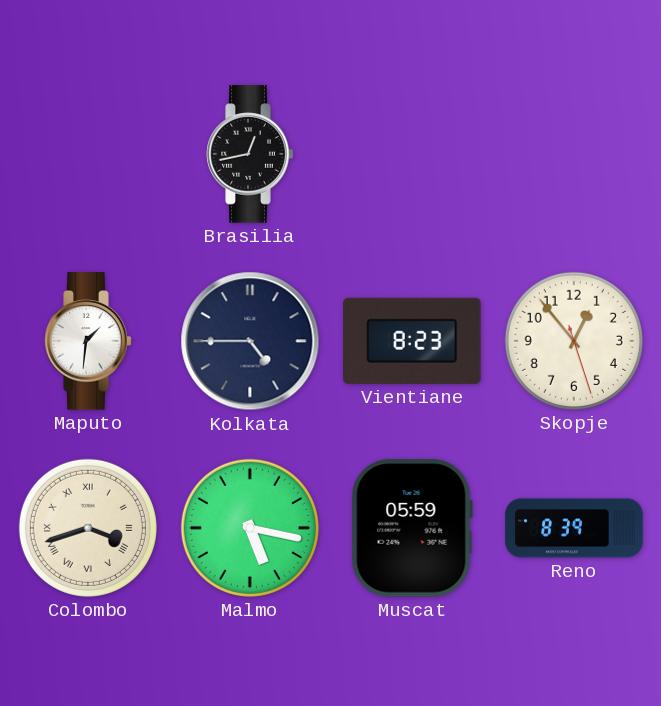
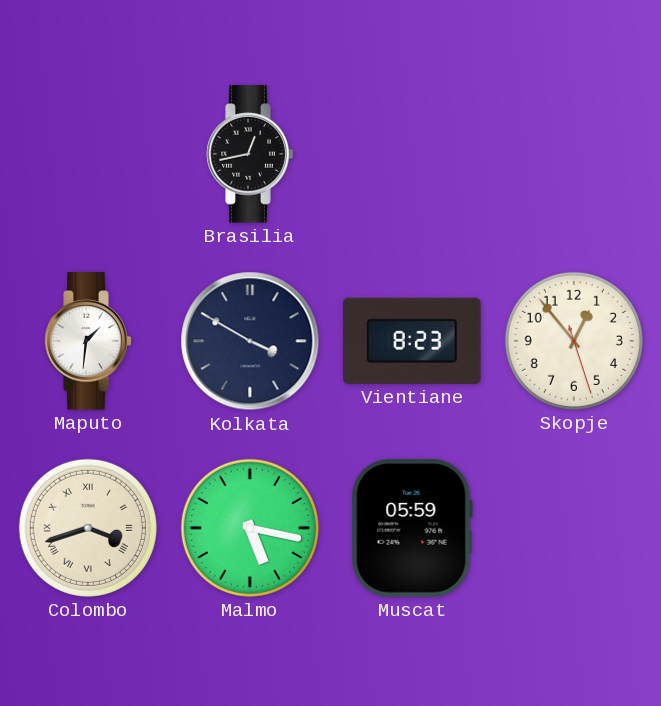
Kolkata: 4:45 -> 3:50
Reno: 8:39 -> none
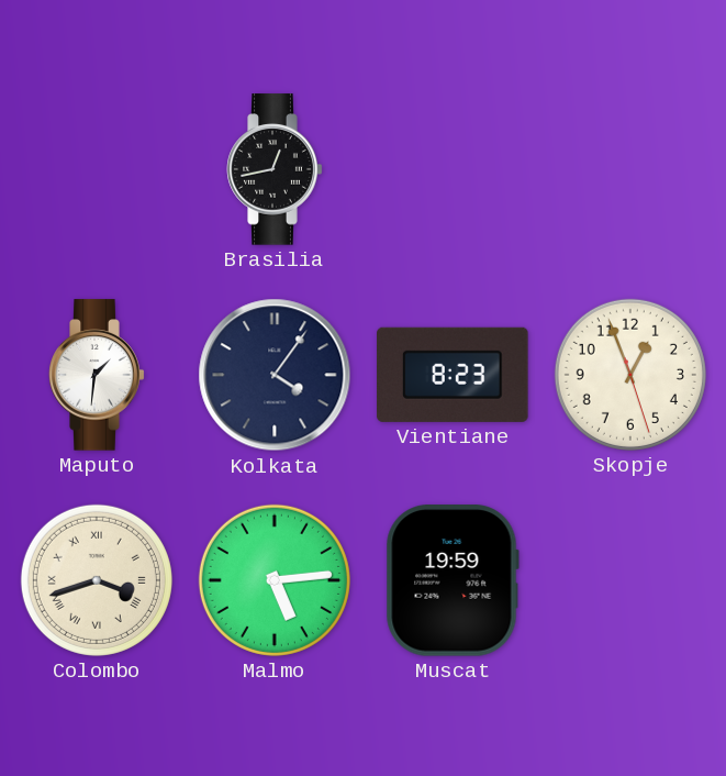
Kolkata: 3:50 -> 4:06
Skopje: 12:53 -> 12:56
Malmo: 5:17 -> 5:14
Muscat: 05:59 -> 19:59
